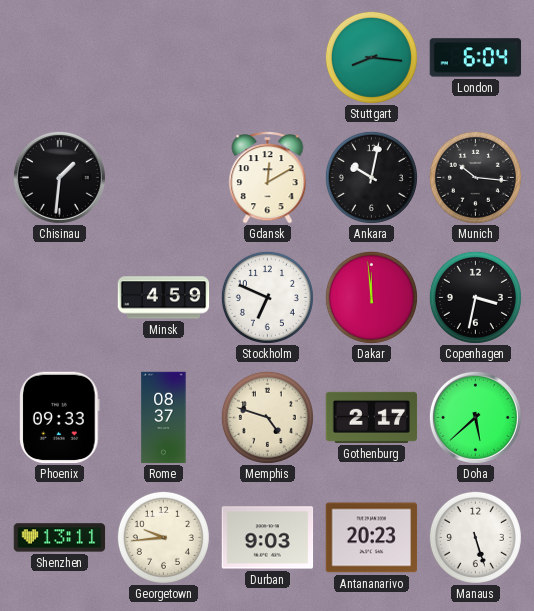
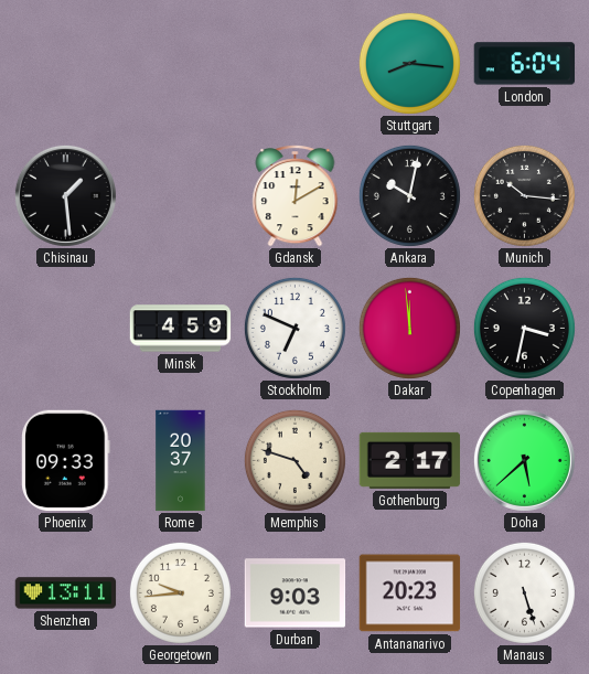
Chisinau: 1:31 -> 1:29
Rome: 08:37 -> 20:37
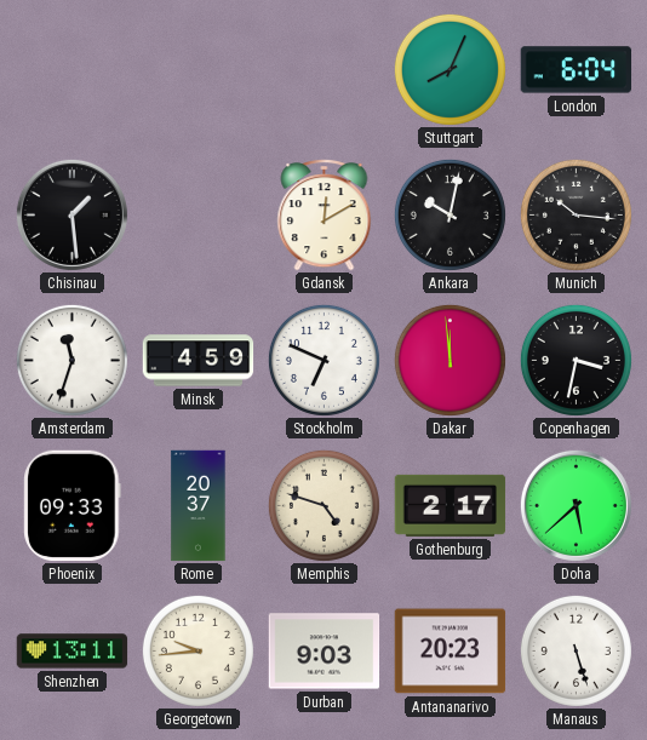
Stuttgart: 8:16 -> 8:04
Amsterdam: none -> 11:33
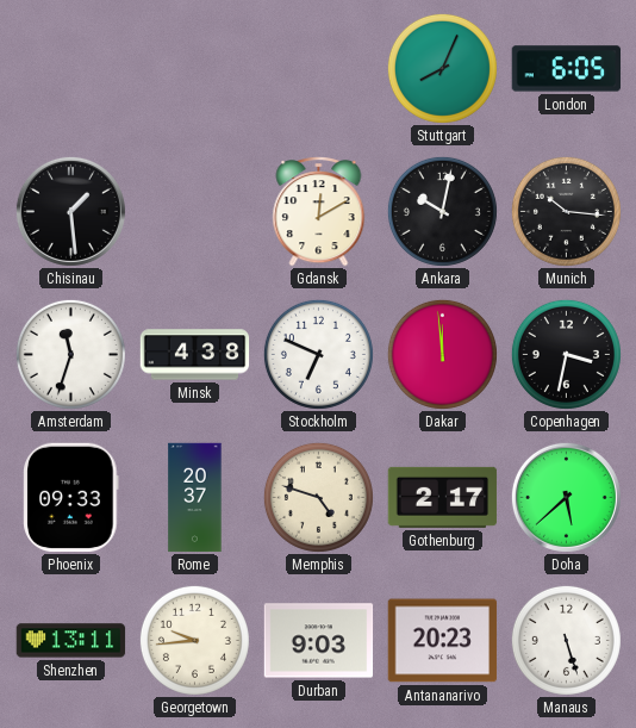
London: 6:04 -> 6:05
Minsk: 4:59 -> 4:38
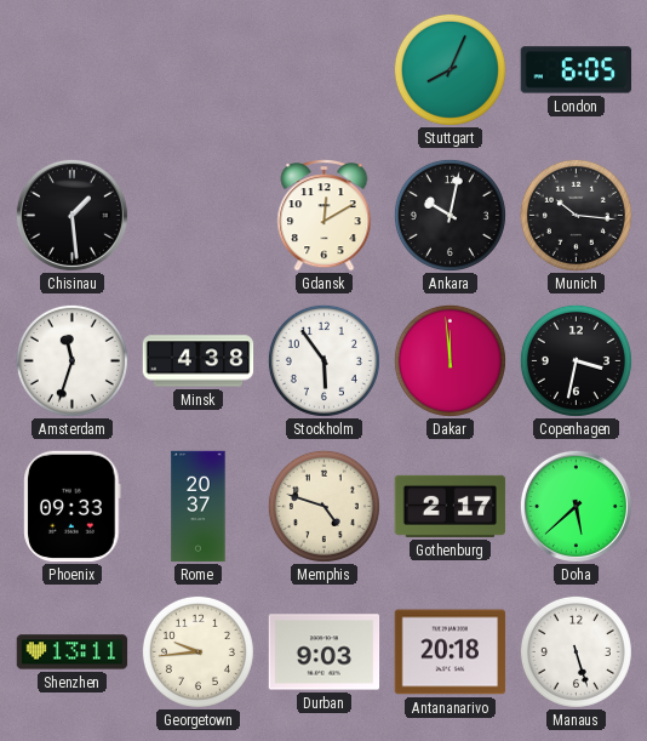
Stockholm: 6:49 -> 5:54
Antananarivo: 20:23 -> 20:18
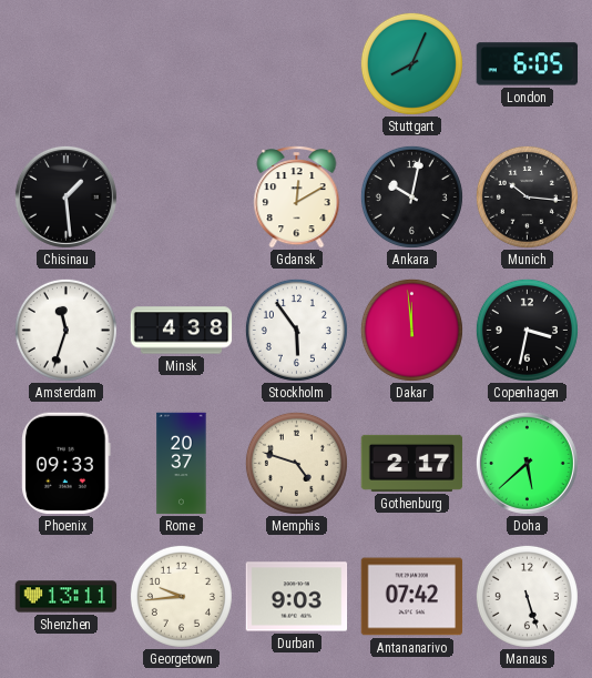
Antananarivo: 20:18 -> 07:42
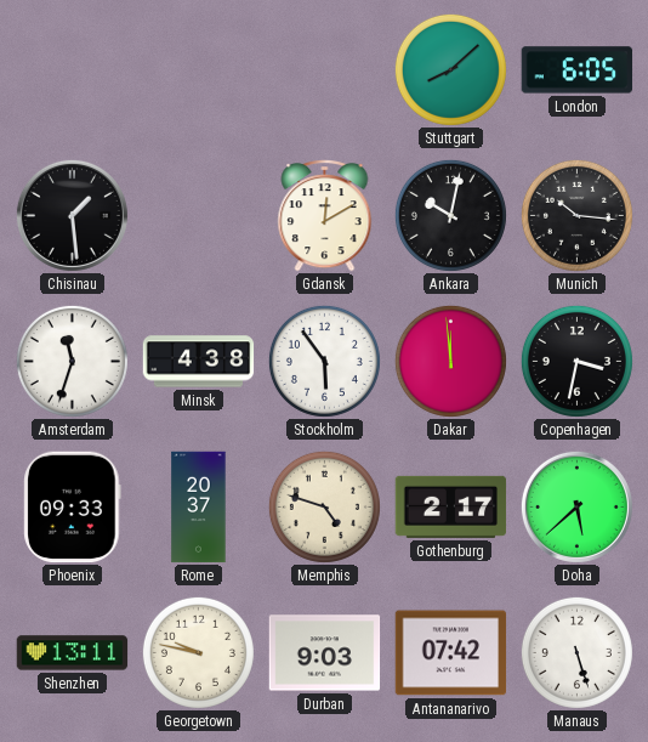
Stuttgart: 8:04 -> 8:08
Georgetown: 9:44 -> 9:47
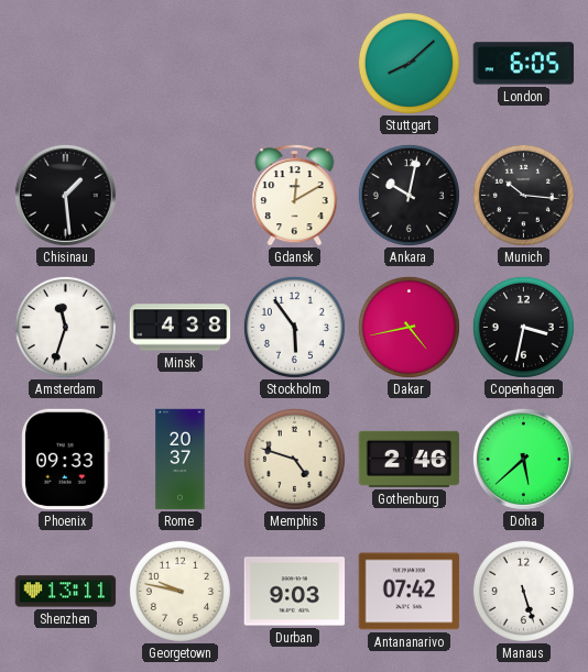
Dakar: 11:59 -> 4:43
Gothenburg: 2:17 -> 2:46
